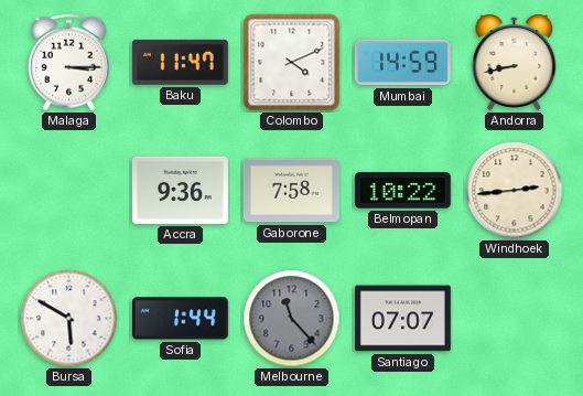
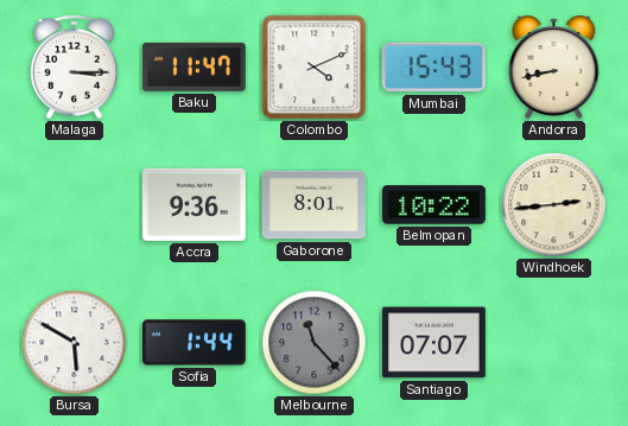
Mumbai: 14:59 -> 15:43
Gaborone: 7:58 -> 8:01
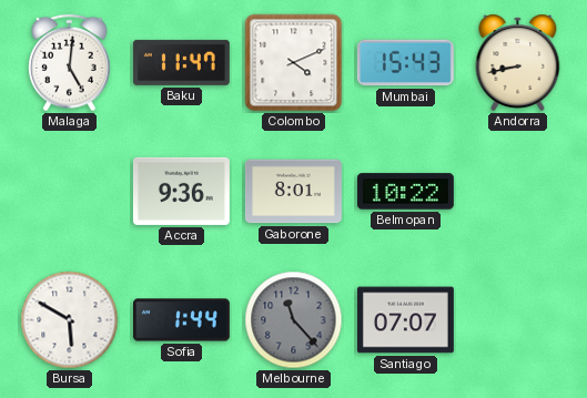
Malaga: 3:15 -> 5:01
Windhoek: 2:44 -> none
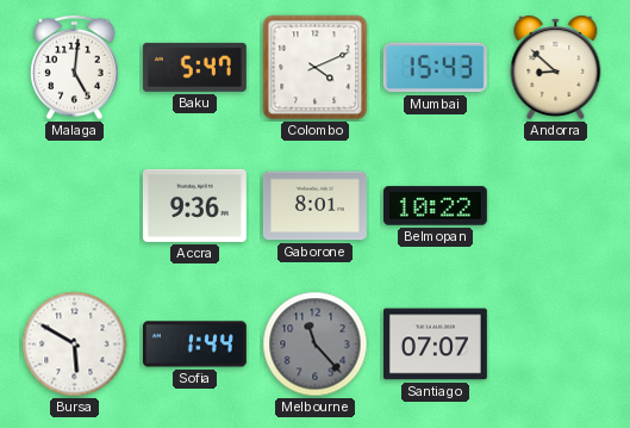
Baku: 11:47 -> 5:47
Andorra: 8:43 -> 8:52
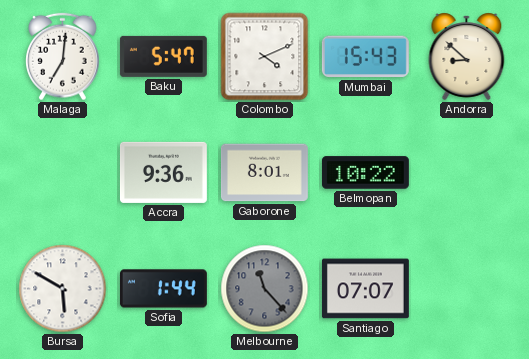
Malaga: 5:01 -> 7:01
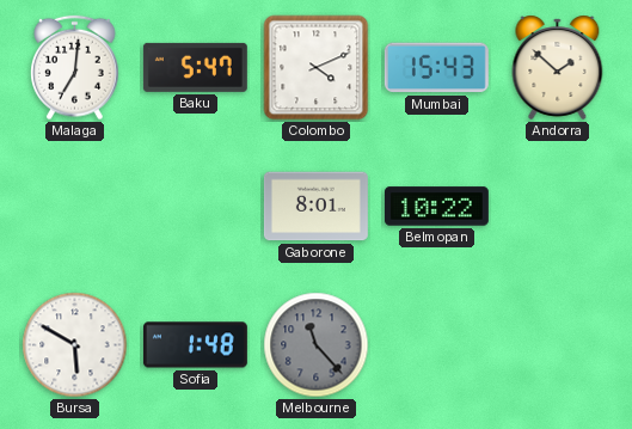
Andorra: 8:52 -> 1:52
Accra: 9:36 -> none
Sofia: 1:44 -> 1:48
Santiago: 07:07 -> none
